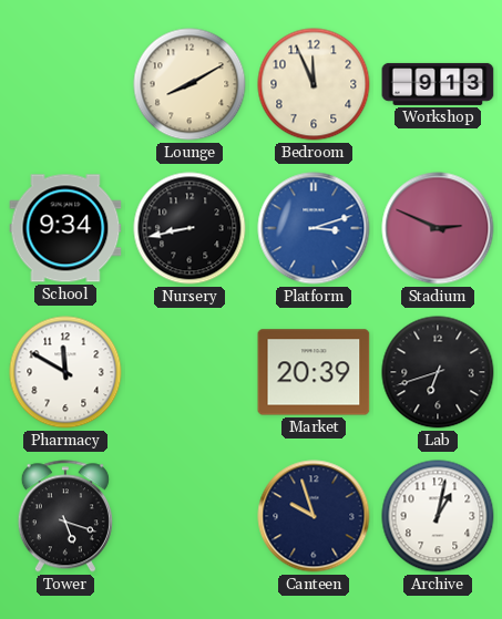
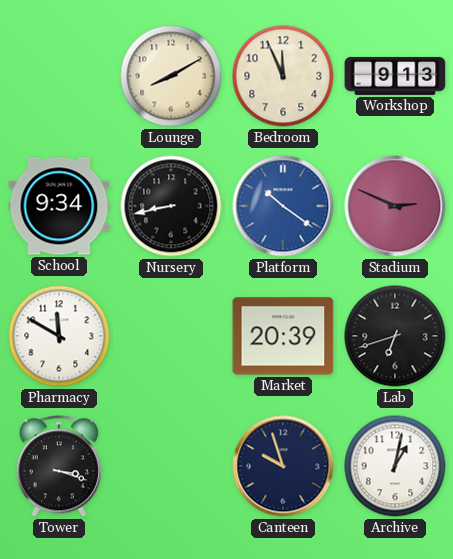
Platform: 3:12 -> 10:21
Tower: 5:18 -> 3:18
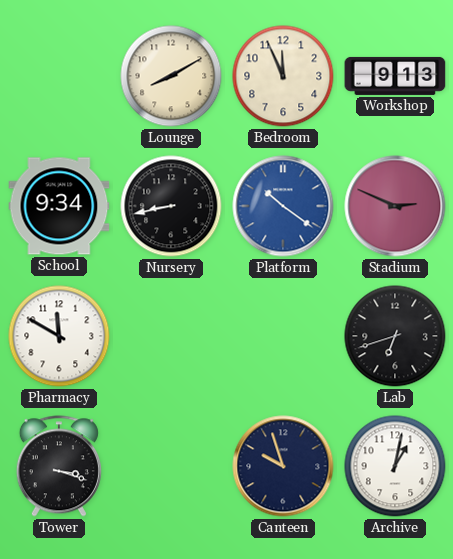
Market: 20:39 -> none
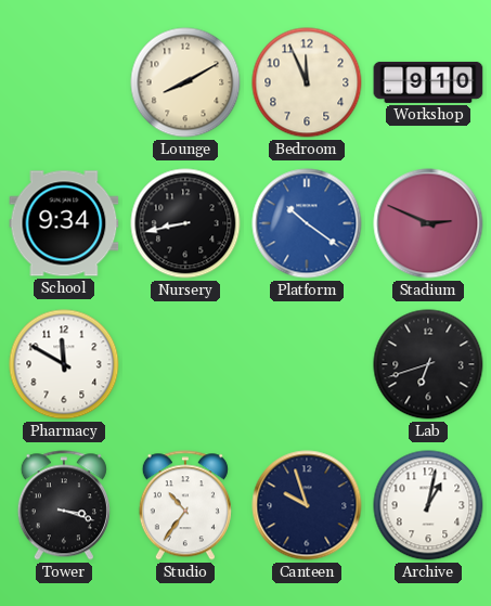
Workshop: 9:13 -> 9:10
Studio: none -> 10:36
